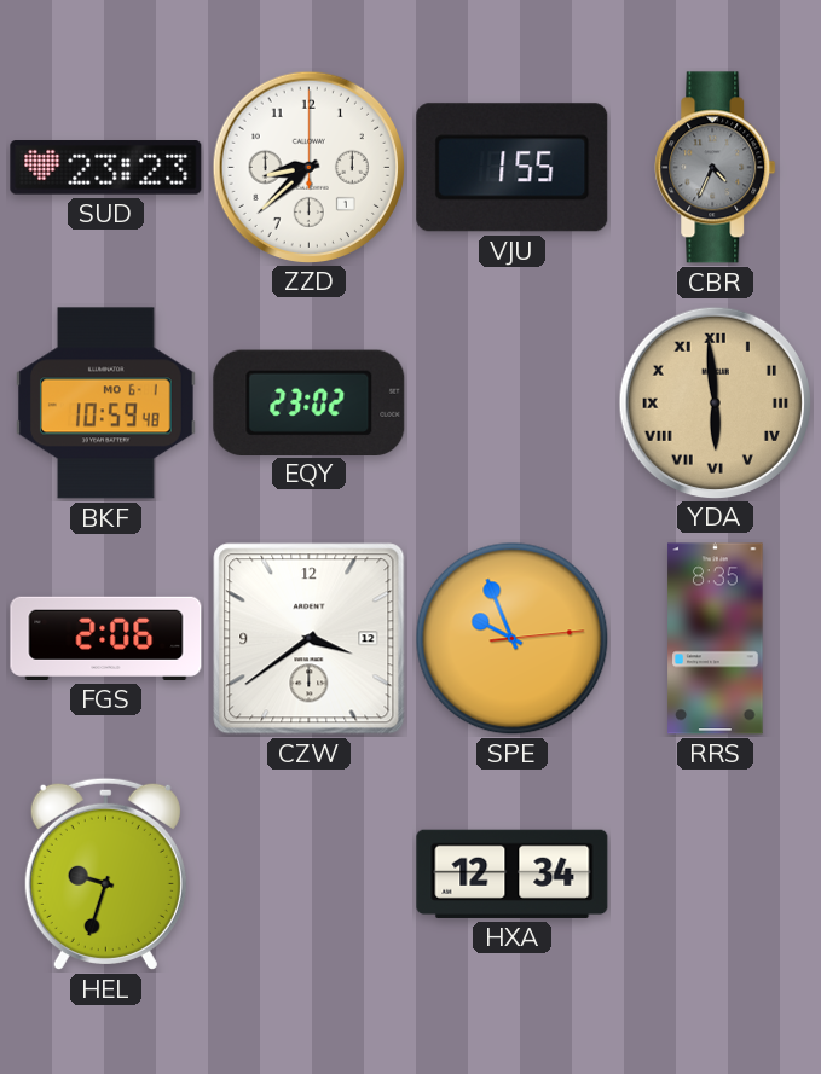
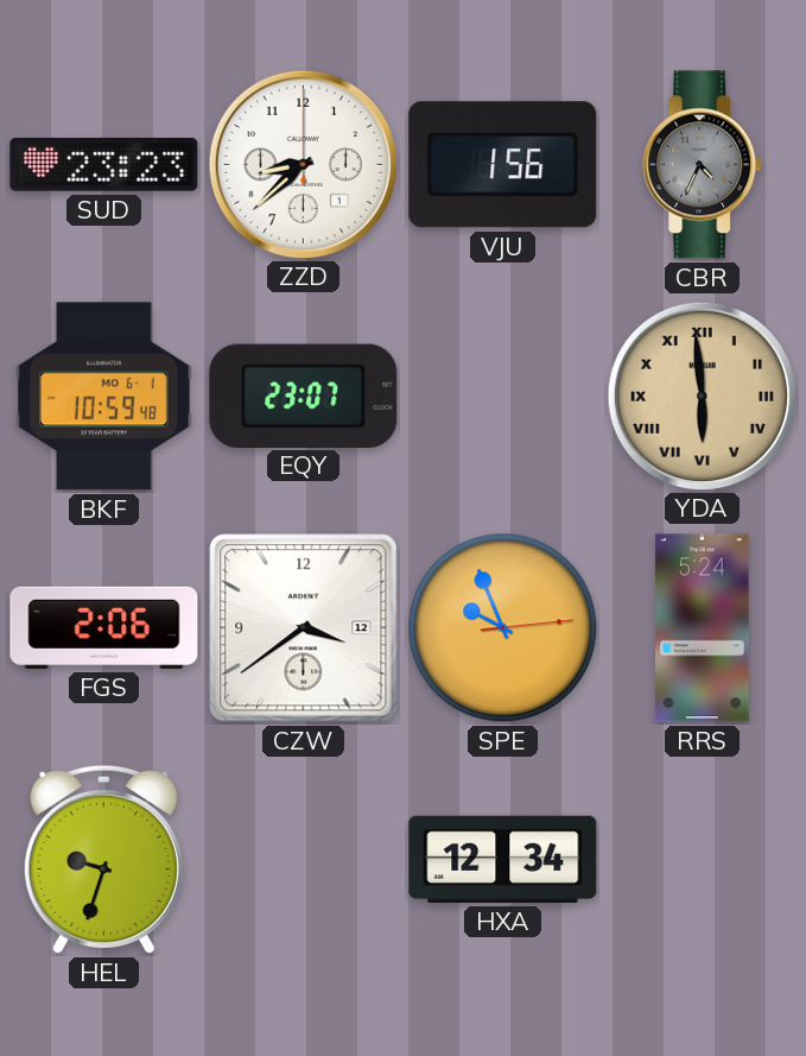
VJU: 1:55 -> 1:56
EQY: 23:02 -> 23:07
RRS: 8:35 -> 5:24
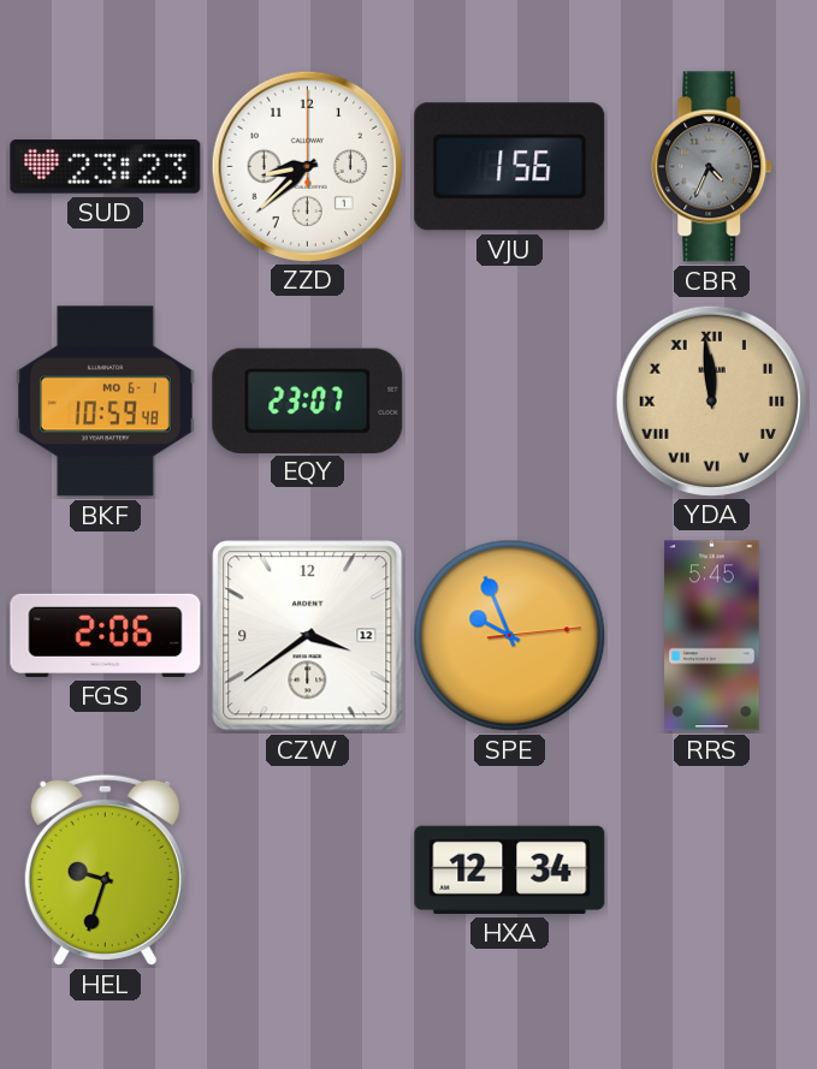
YDA: 5:59 -> 11:59
RRS: 5:24 -> 5:45
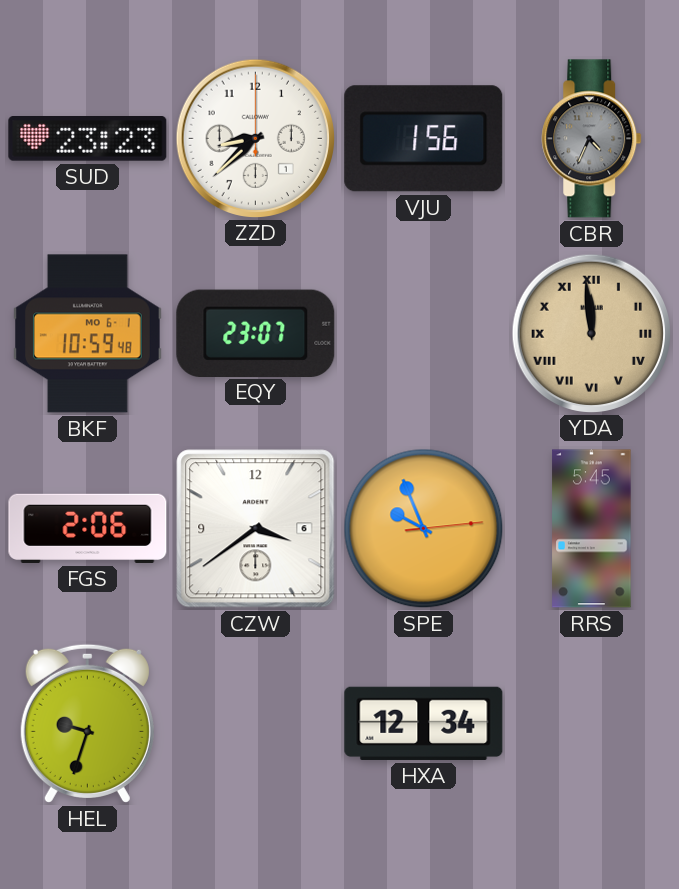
CZW date: 12 -> 6
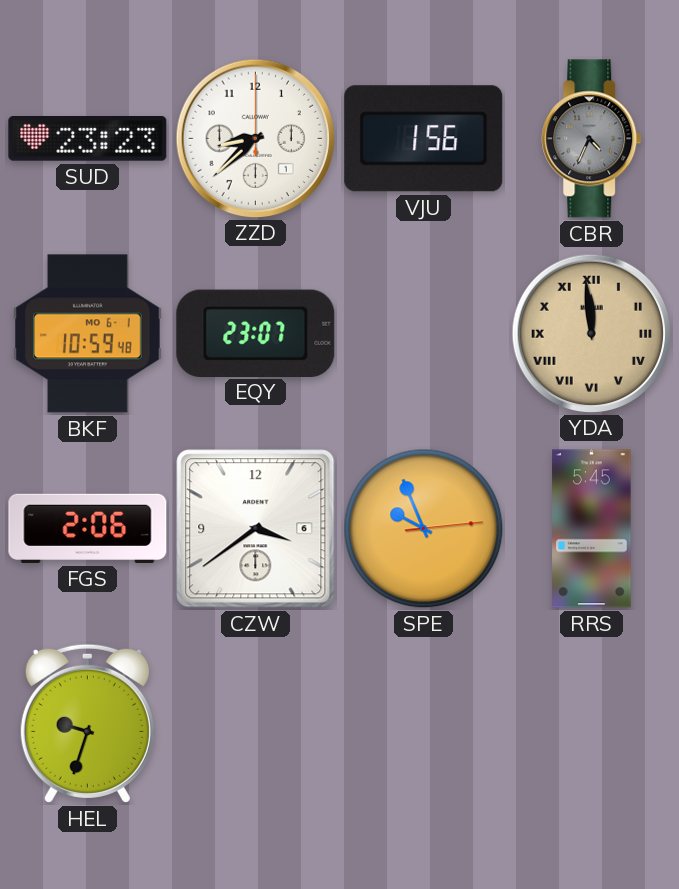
HXA: 12:34 -> none
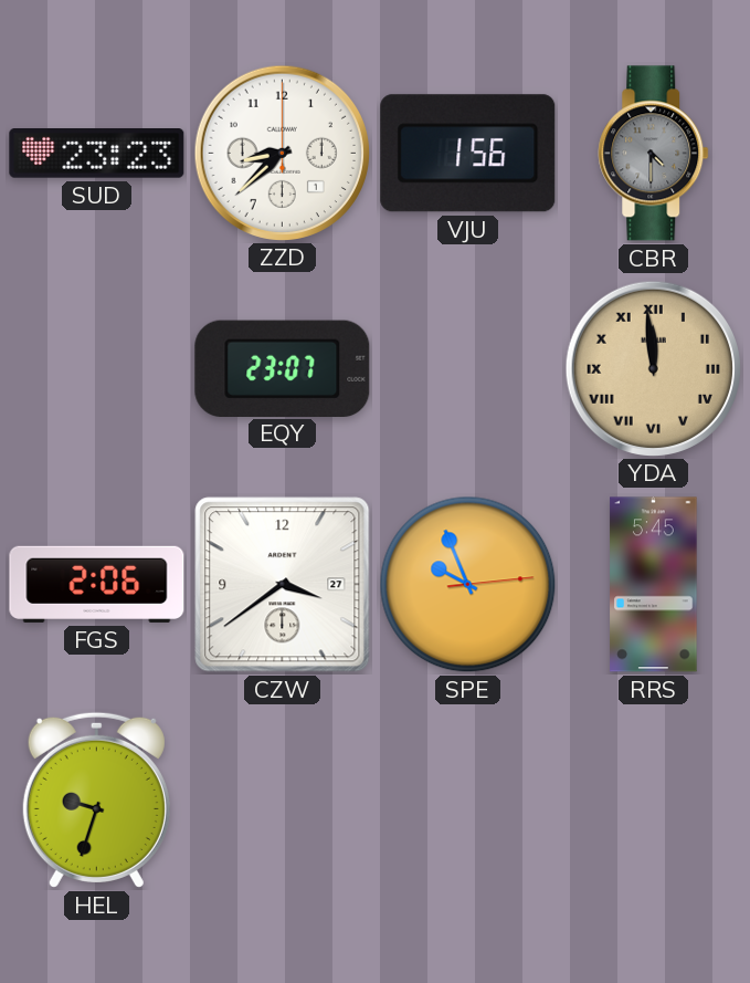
CBR: 4:34 -> 4:30
BKF: 10:59 -> none
CZW date: 6 -> 27
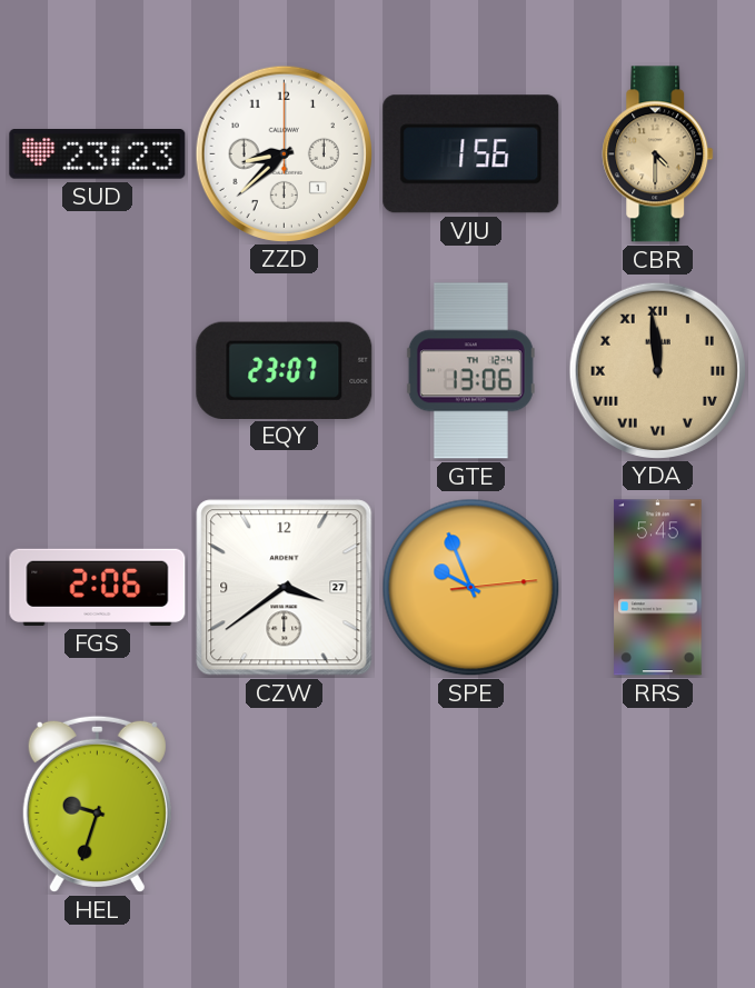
CBR dial: grey -> champagne
GTE: none -> 13:06
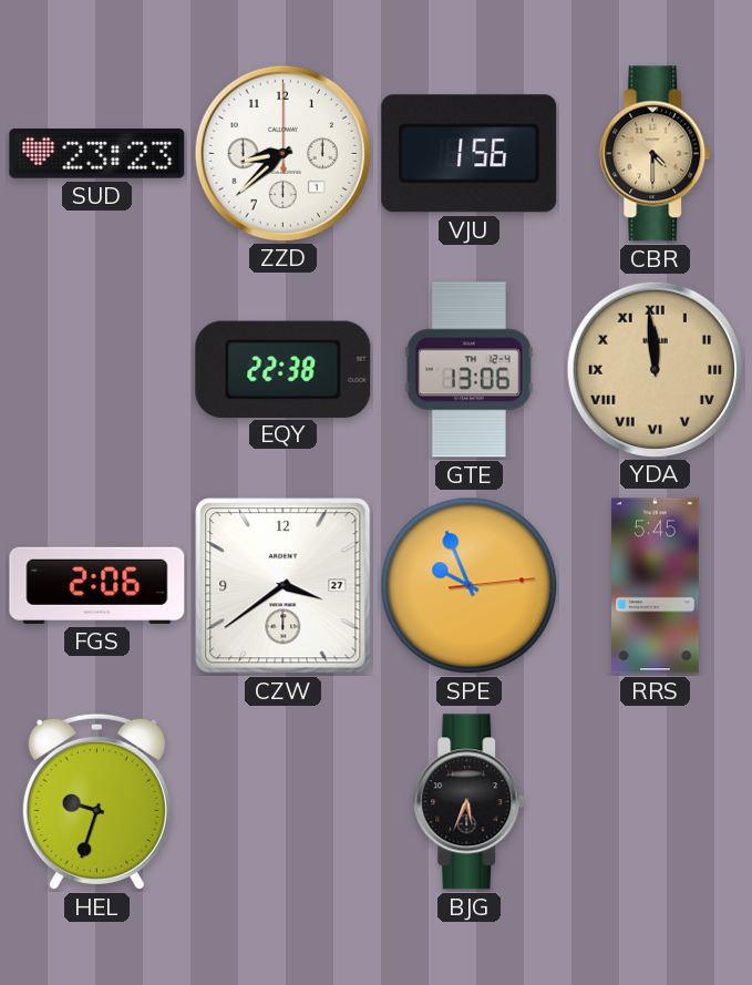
EQY: 23:07 -> 22:38
BJG: none -> 5:34
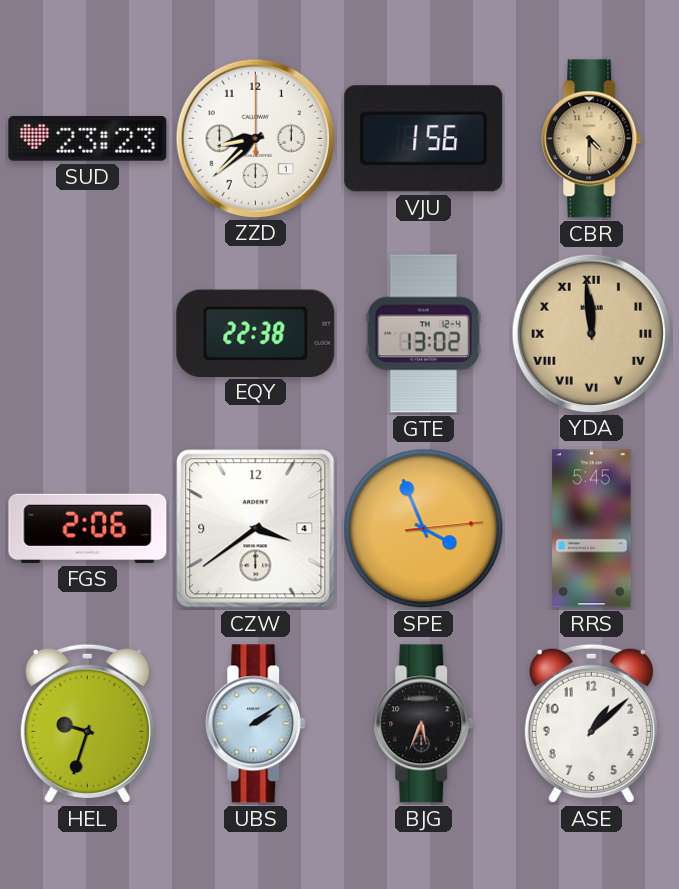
GTE: 13:06 -> 13:02
CZW date: 27 -> 4
SPE: 9:56 -> 3:56
UBS: none -> 2:09
ASE: none -> 1:08
